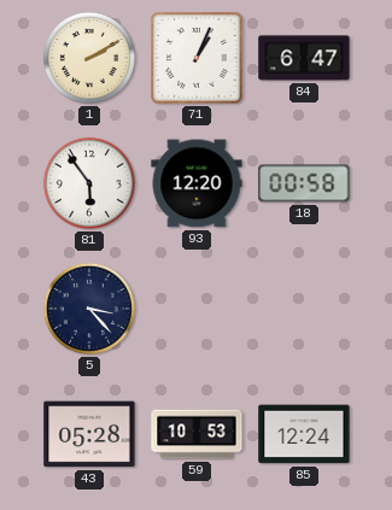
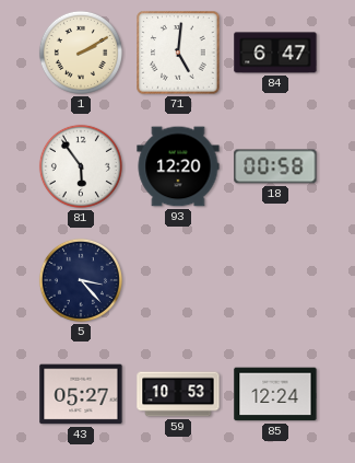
71: 1:04 -> 5:01
43: 05:28 -> 05:27
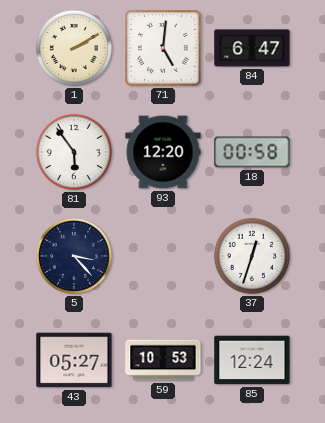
37: none -> 12:33
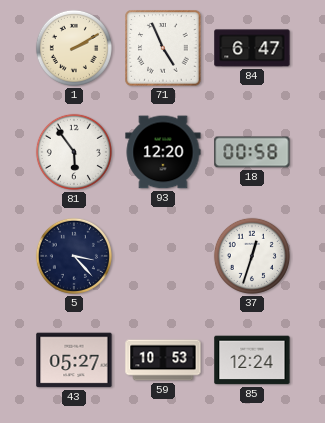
71: 5:01 -> 4:56
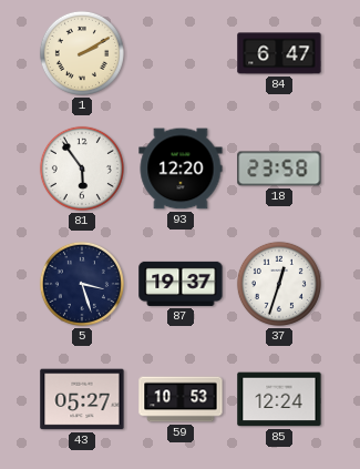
71: 4:56 -> none
18: 00:58 -> 23:58
5: 3:23 -> 3:27
87: none -> 19:37
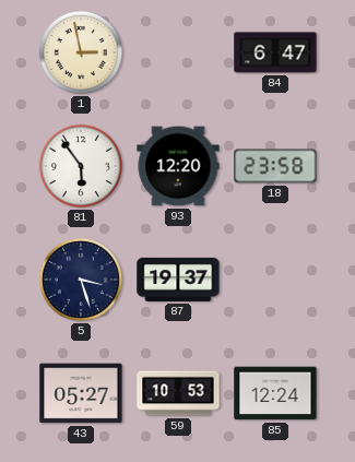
1: 2:10 -> 2:58
37: 12:33 -> none
